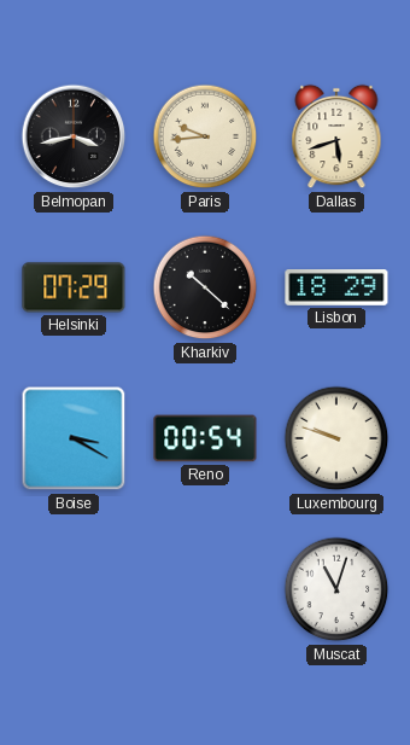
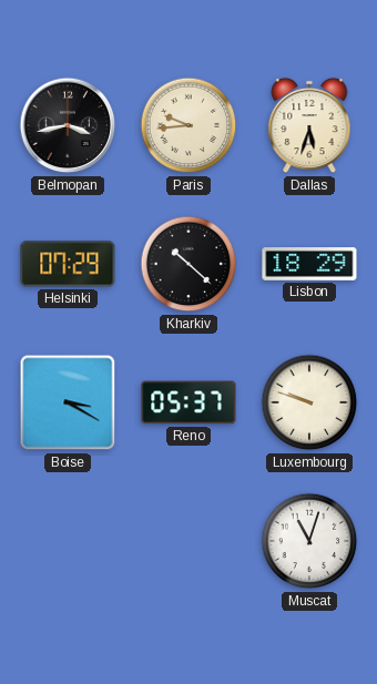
Dallas: 5:42 -> 5:33
Reno: 00:54 -> 05:37
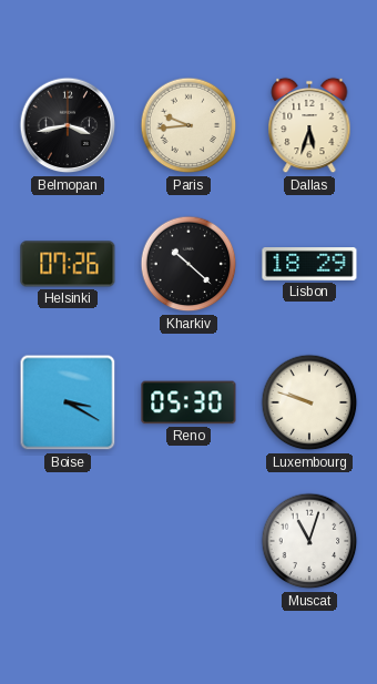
Helsinki: 07:29 -> 07:26
Reno: 05:37 -> 05:30
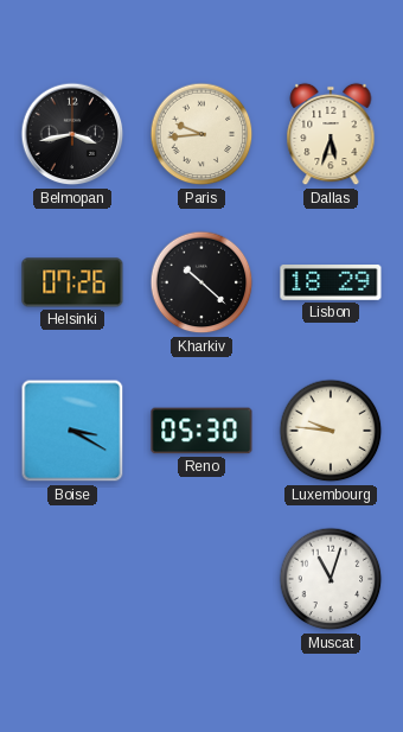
Luxembourg: 9:48 -> 9:46
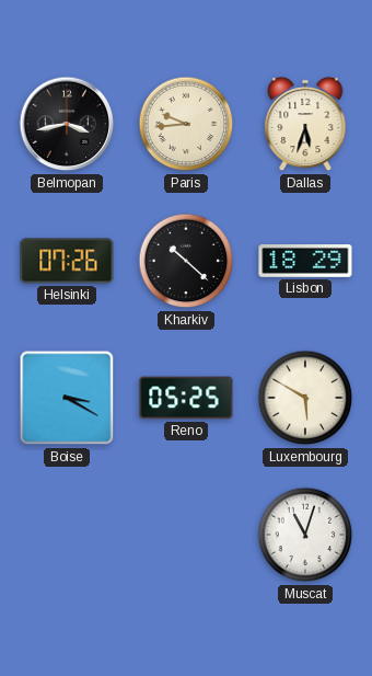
Reno: 05:30 -> 05:25
Luxembourg: 9:46 -> 5:50
